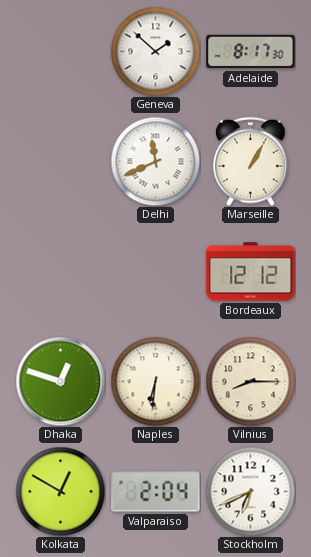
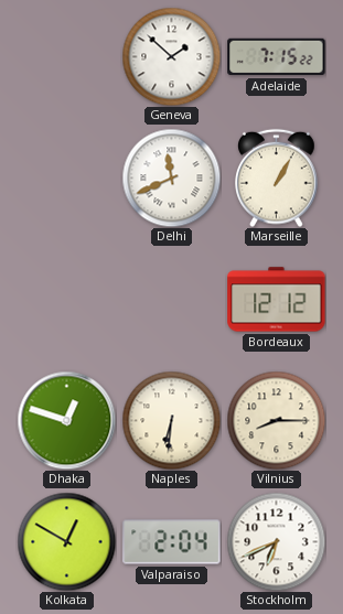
Adelaide: 8:17 -> 7:15
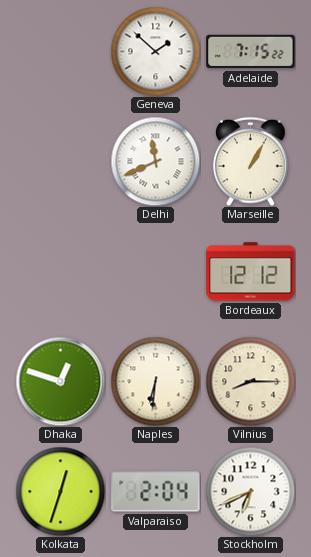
Kolkata: 12:50 -> 12:33
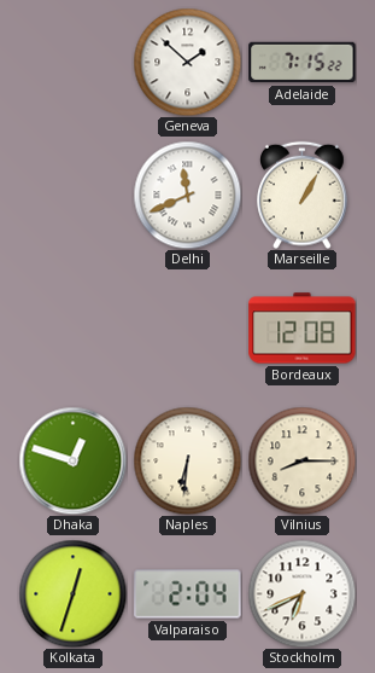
Bordeaux: 12:12 -> 12:08
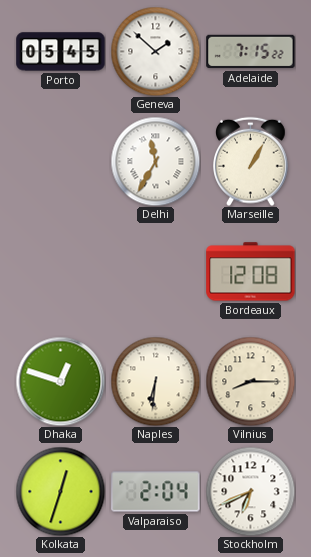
Porto: none -> 05:45
Delhi: 11:41 -> 11:35
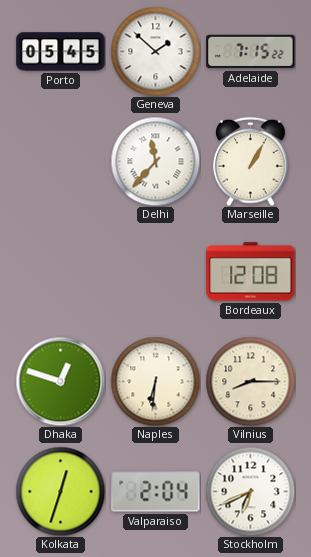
Delhi: 11:35 -> 11:37
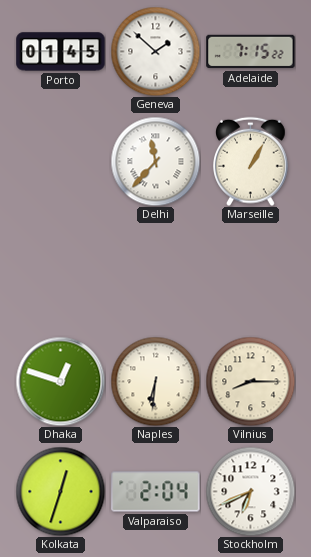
Porto: 05:45 -> 01:45
Bordeaux: 12:08 -> none
